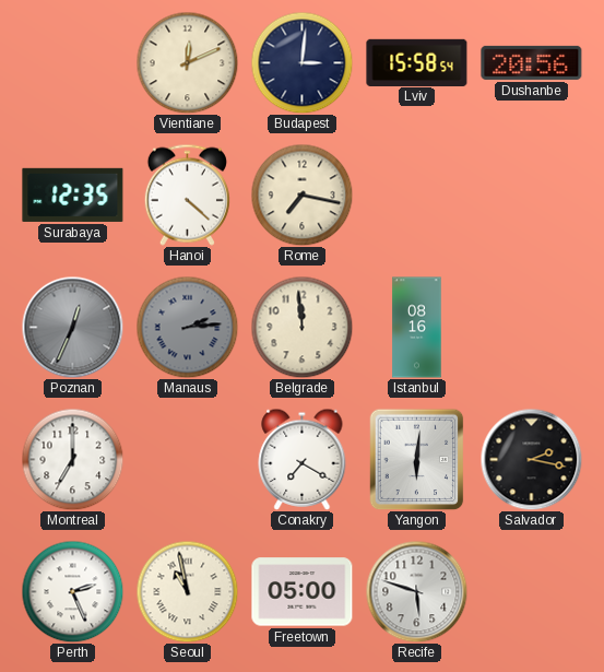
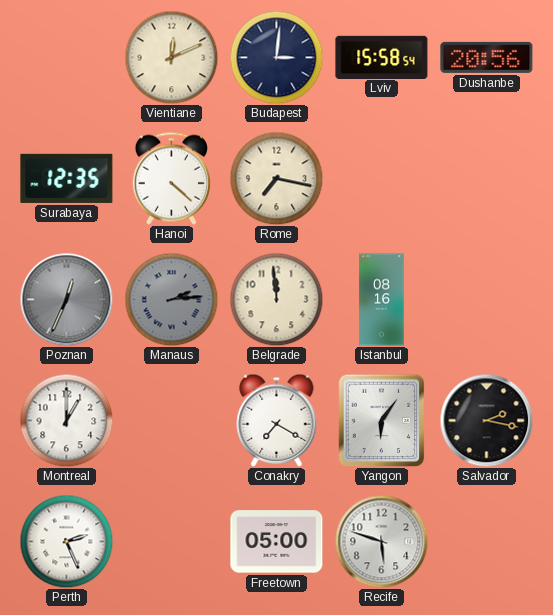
Montreal: 7:00 -> 1:00
Yangon: 6:01 -> 6:06
Seoul: 10:58 -> none
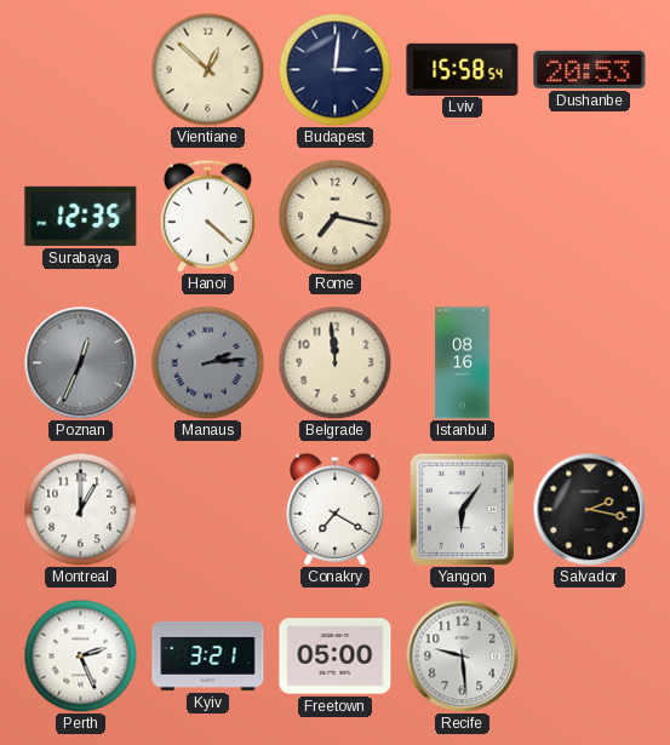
Vientiane: 12:11 -> 12:52
Dushanbe: 20:56 -> 20:53
Kyiv: none -> 3:21
Recife: 5:48 -> 9:29
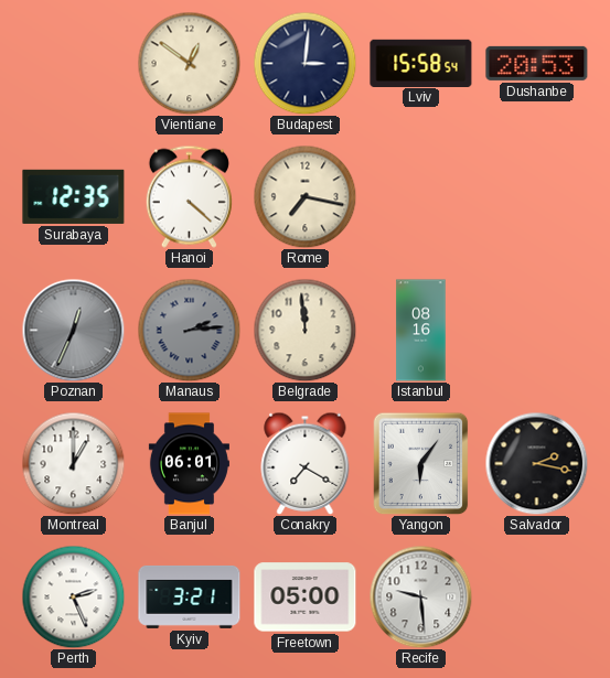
Vientiane: 12:52 -> 12:51
Banjul: none -> 06:01
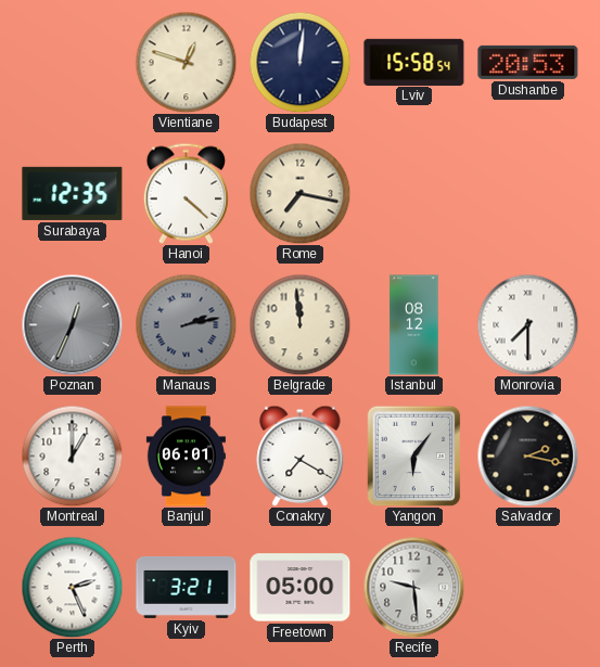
Vientiane: 12:51 -> 12:48
Budapest: 3:01 -> 12:01
Manaus: 2:14 -> 2:13
Istanbul: 08:16 -> 08:12
Monrovia: none -> 7:30
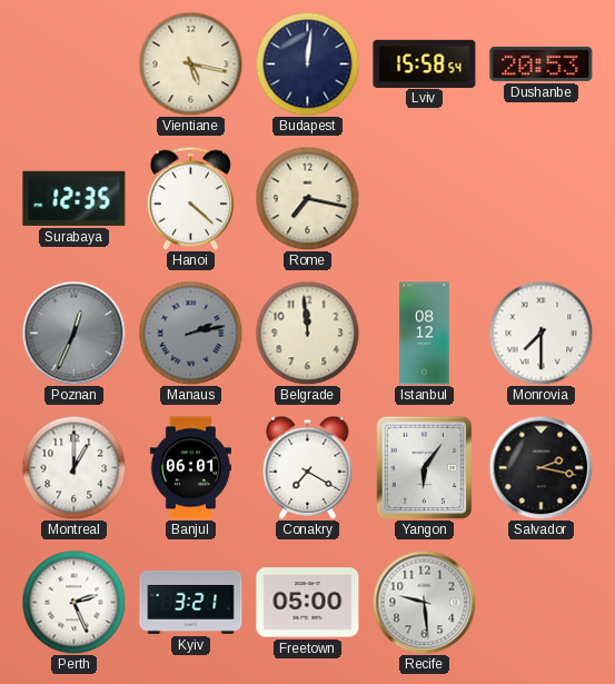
Vientiane: 12:48 -> 5:17
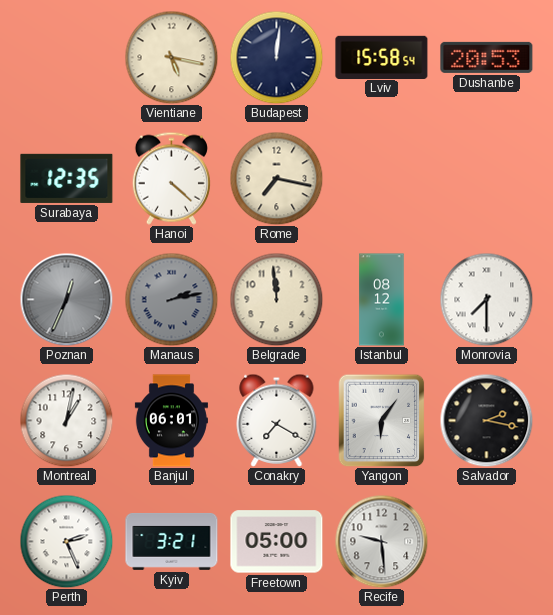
Montreal: 1:00 -> 1:02
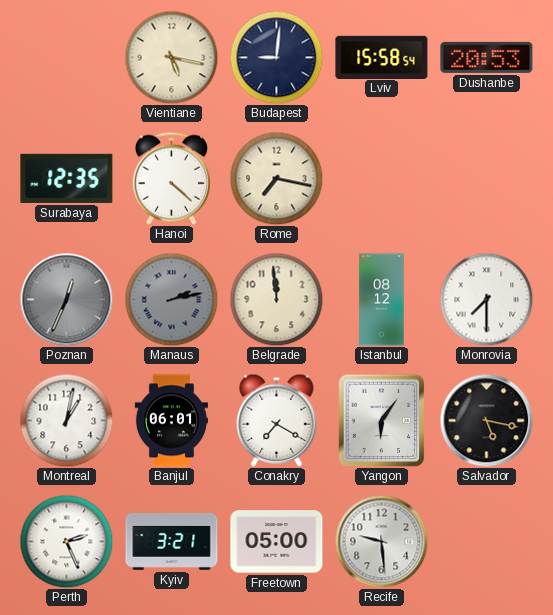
Budapest: 12:01 -> 9:01
Salvador: 2:17 -> 5:17
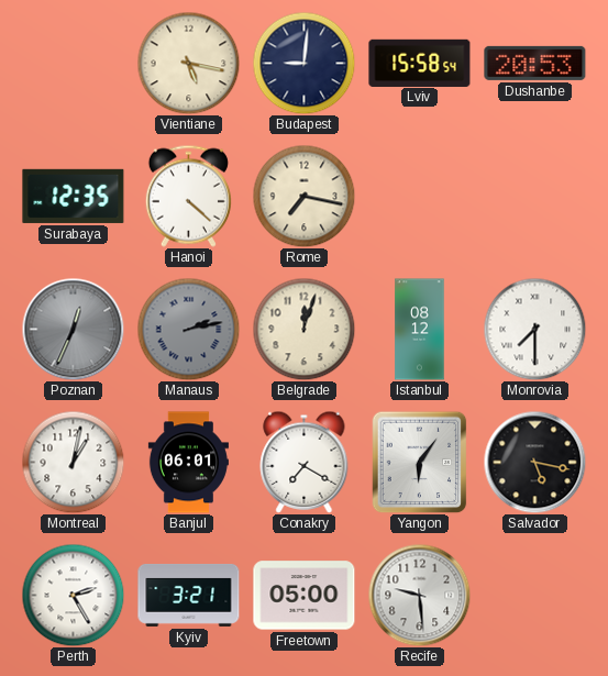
Belgrade: 11:59 -> 12:03
Perth: 2:26 -> 2:25
